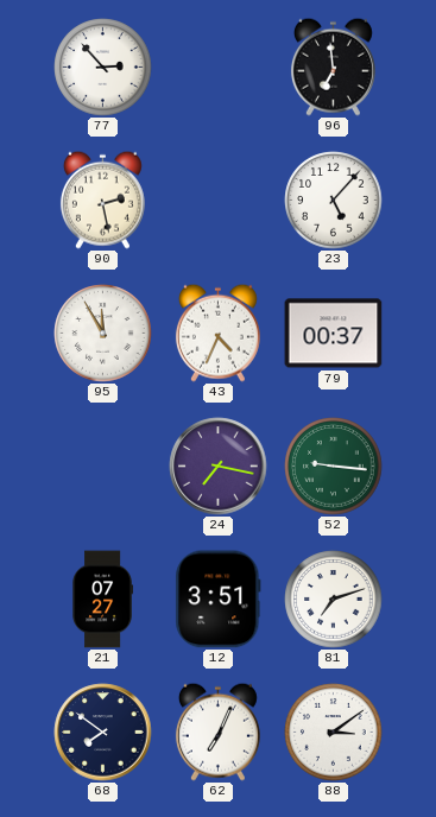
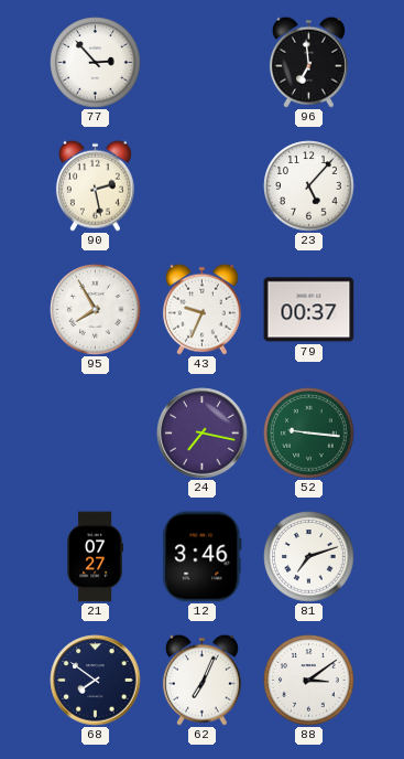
95: 11:55 -> 7:55
43: 4:34 -> 9:34
12: 3:51 -> 3:46
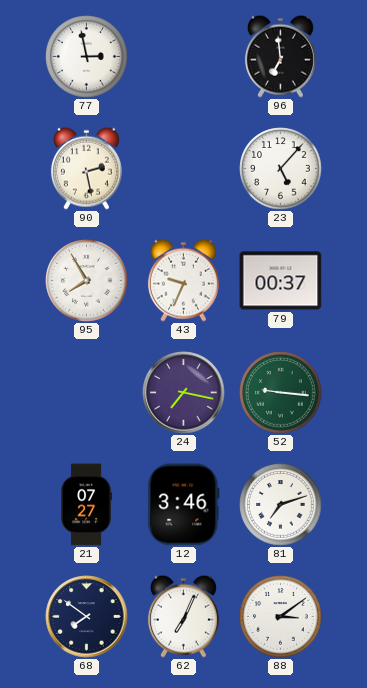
77: 2:53 -> 2:58
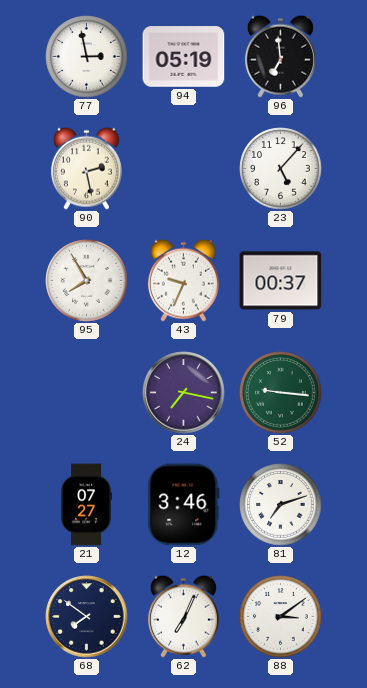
94: none -> 05:19
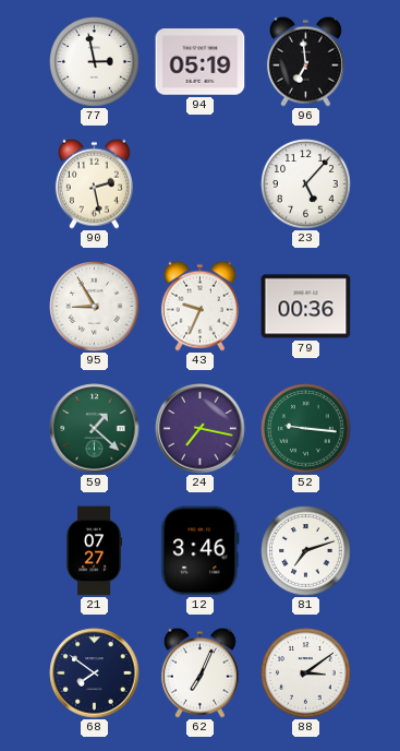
95: 7:55 -> 8:55
79: 00:37 -> 00:36
59: none -> 1:22
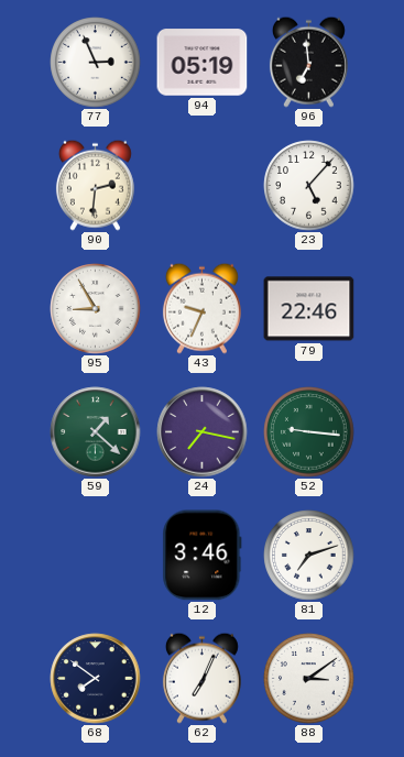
77: 2:58 -> 2:56
90: 2:28 -> 2:31
79: 00:36 -> 22:46
21: 07:27 -> none
